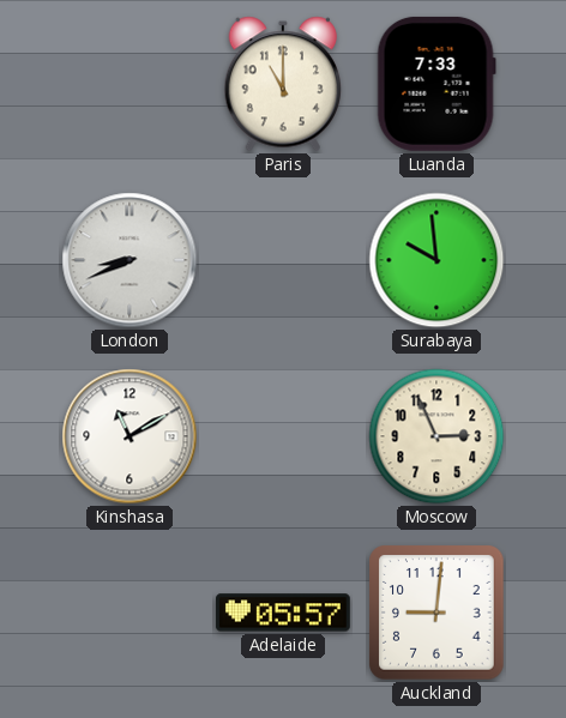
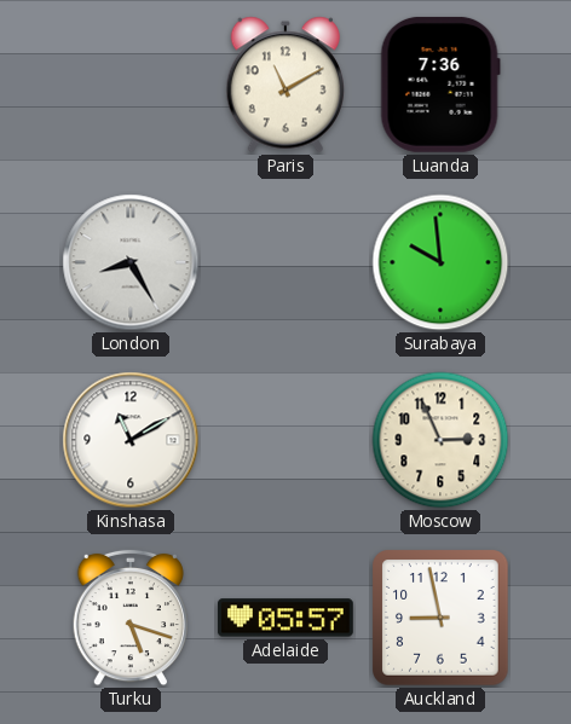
Paris: 11:00 -> 11:10
Luanda: 7:33 -> 7:36
London: 8:41 -> 8:25
Turku: none -> 5:18
Auckland: 9:01 -> 8:58
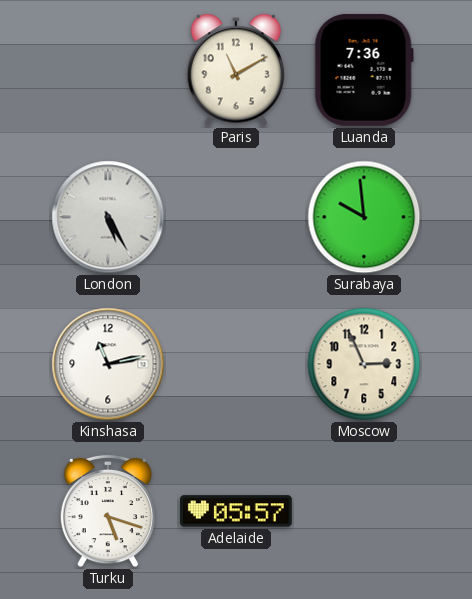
London: 8:25 -> 5:25
Kinshasa: 11:10 -> 11:13
Auckland: 8:58 -> none
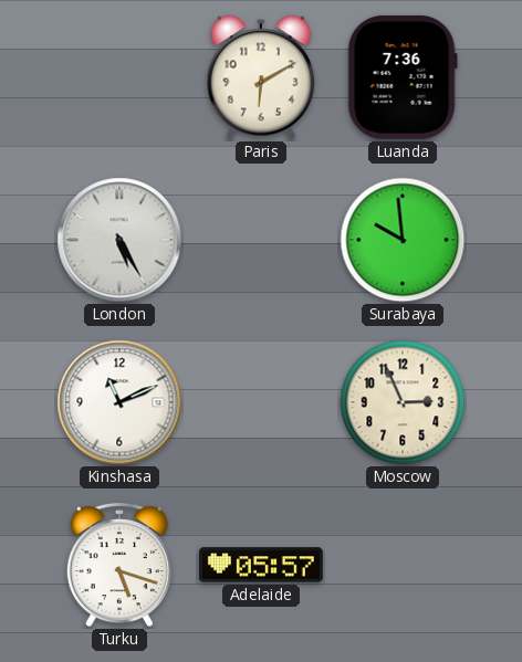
Paris: 11:10 -> 6:10
Kinshasa: 11:13 -> 11:11
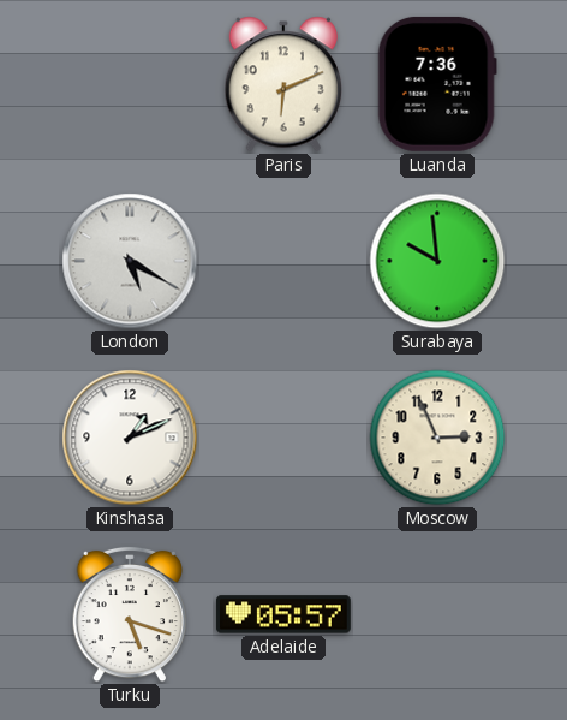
Paris: 6:10 -> 6:11
London: 5:25 -> 5:20
Kinshasa: 11:11 -> 1:11
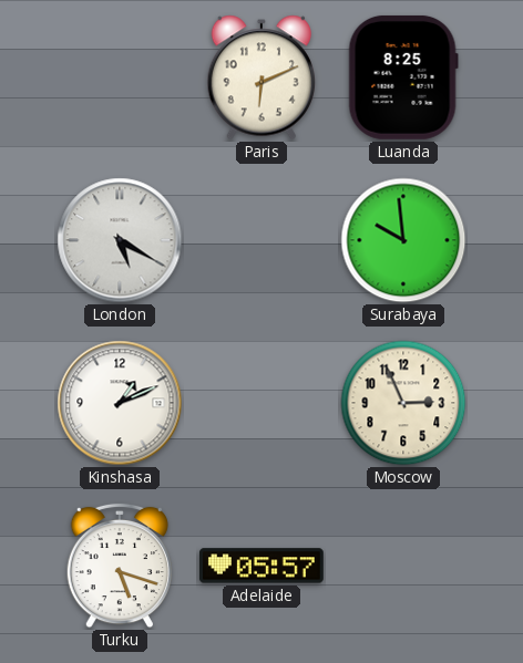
Luanda: 7:36 -> 8:25
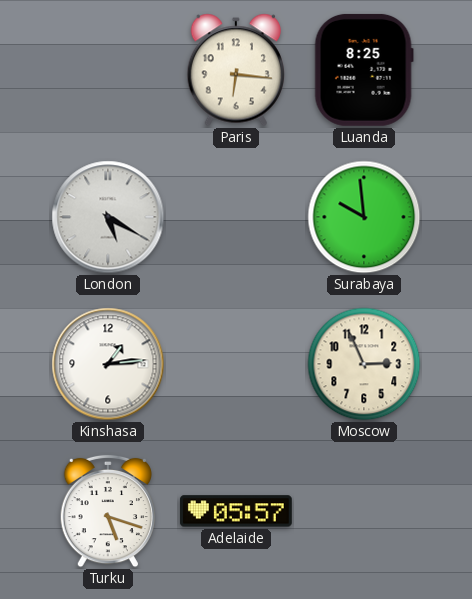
Paris: 6:11 -> 6:16
Kinshasa: 1:11 -> 1:14
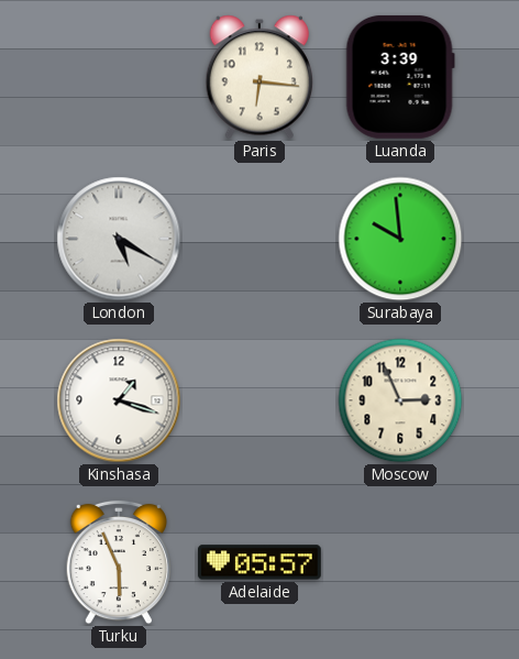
Luanda: 8:25 -> 3:39
Kinshasa: 1:14 -> 1:18
Turku: 5:18 -> 5:56
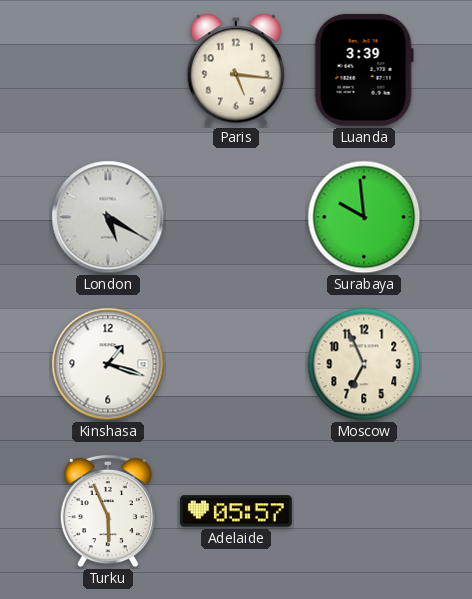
Paris: 6:16 -> 5:16
Moscow: 2:56 -> 6:56
